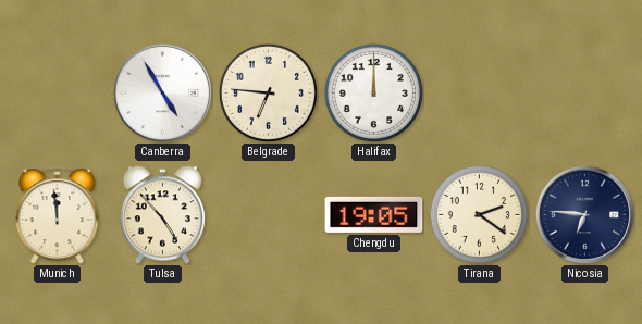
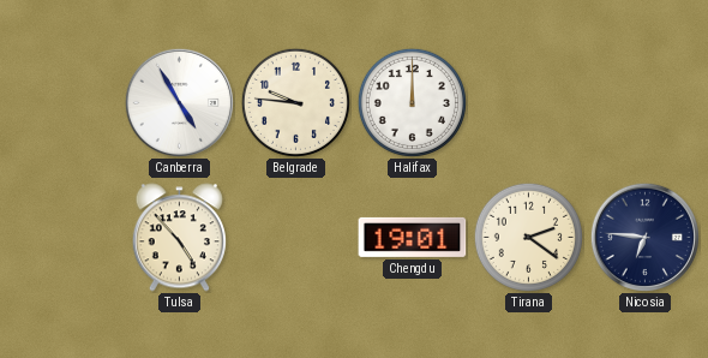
Belgrade: 6:46 -> 9:46
Munich: 11:59 -> none
Chengdu: 19:05 -> 19:01
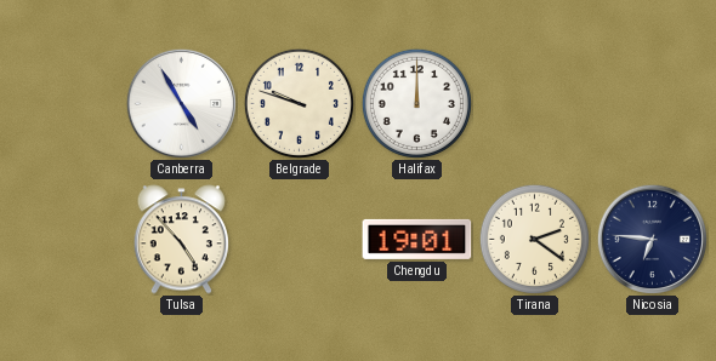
Belgrade: 9:46 -> 9:48
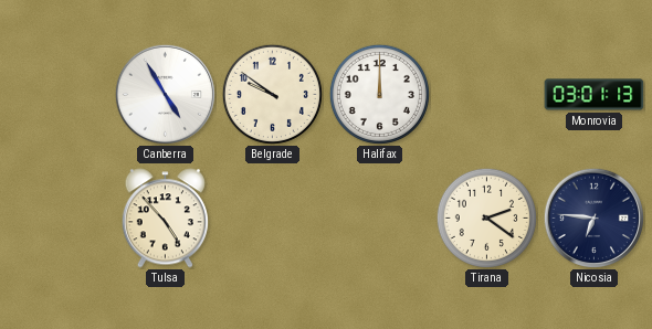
Belgrade: 9:48 -> 9:51
Monrovia: none -> 03:01
Chengdu: 19:01 -> none
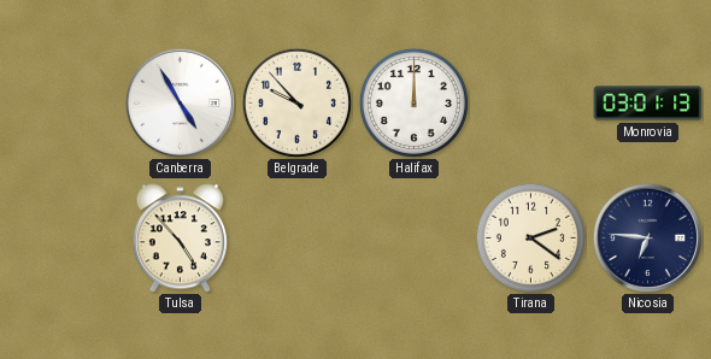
Belgrade: 9:51 -> 9:53
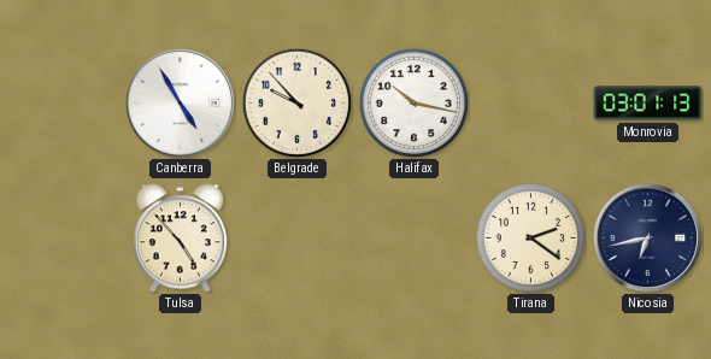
Halifax: 12:00 -> 10:17
Nicosia: 6:46 -> 6:43
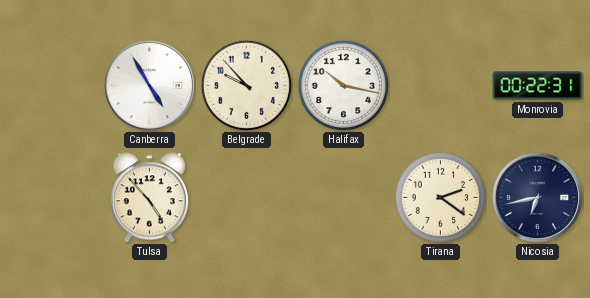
Monrovia: 03:01 -> 00:22
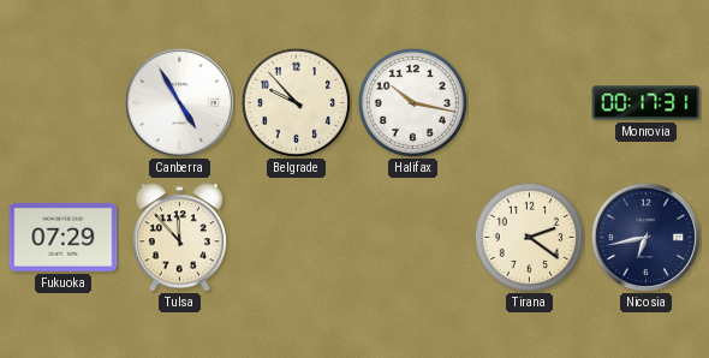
Monrovia: 00:22 -> 00:17
Fukuoka: none -> 07:29
Tulsa: 4:53 -> 11:53
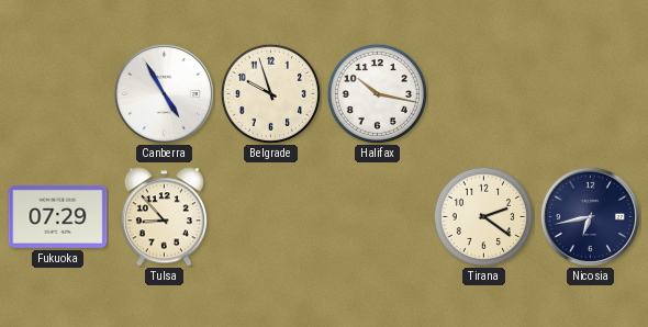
Belgrade: 9:53 -> 9:57
Monrovia: 00:17 -> none
Tulsa: 11:53 -> 8:53
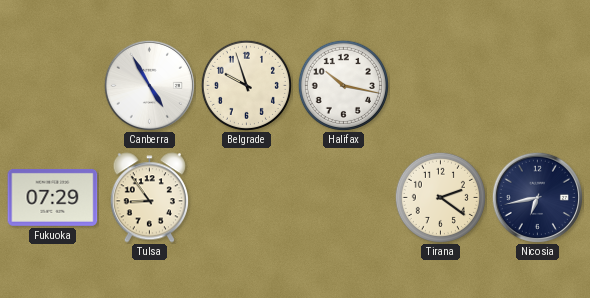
Tulsa: 8:53 -> 8:54
